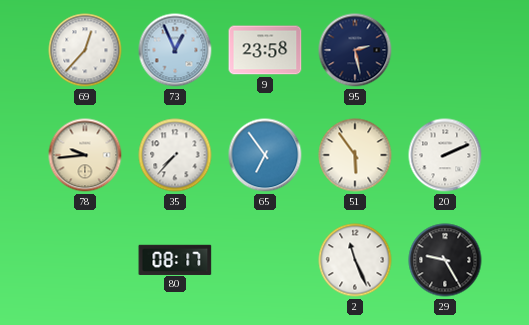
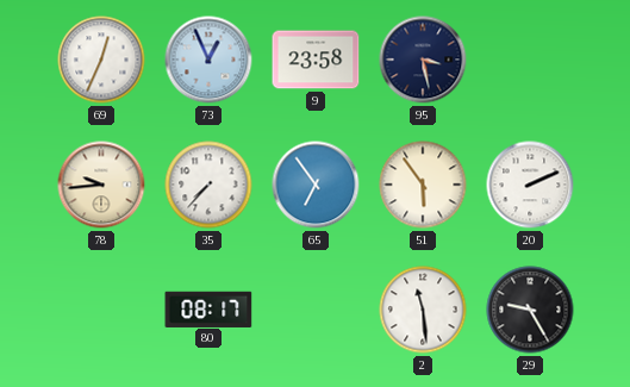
69: 12:37 -> 12:34
95: 2:28 -> 3:28
2: 11:26 -> 11:29
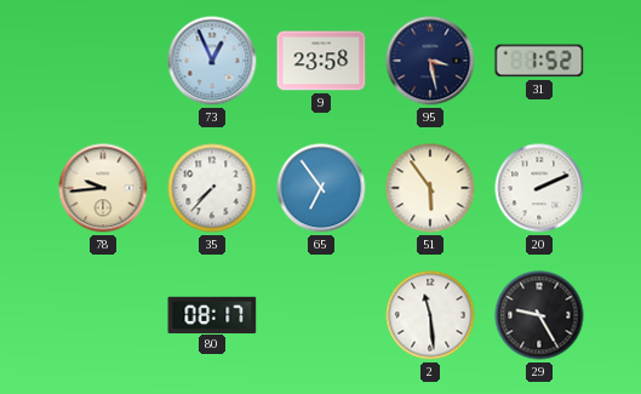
69: 12:34 -> none
31: none -> 1:52
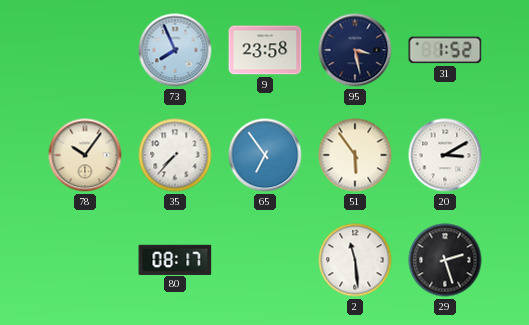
73: 12:56 -> 7:56
78: 9:44 -> 10:06
20: 2:11 -> 3:10
29: 9:25 -> 2:27
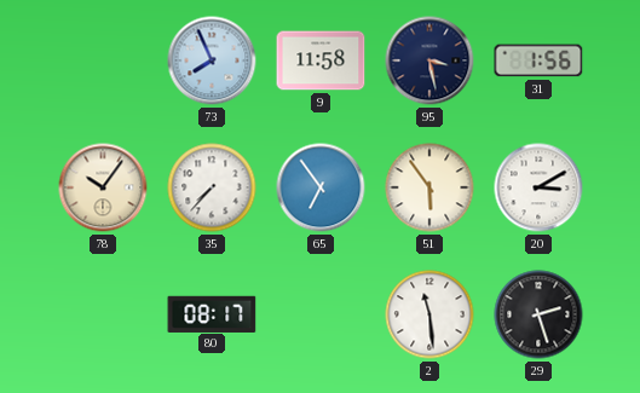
9: 23:58 -> 11:58
31: 1:52 -> 1:56
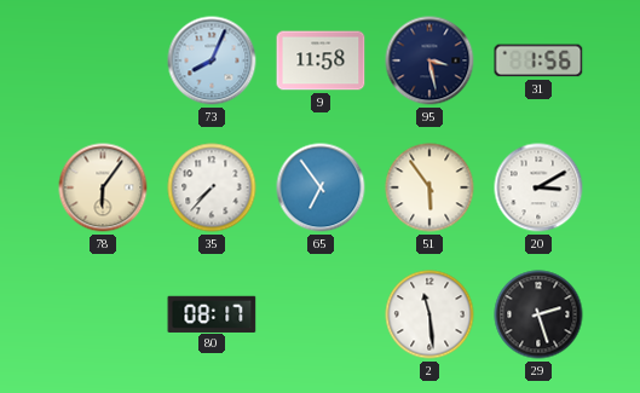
73: 7:56 -> 8:04
78: 10:06 -> 6:06
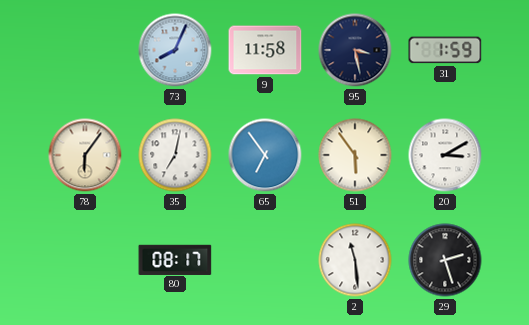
31: 1:56 -> 1:59
35: 7:37 -> 7:02
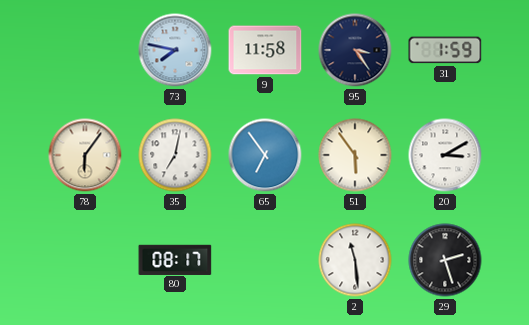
73: 8:04 -> 7:47
95: 3:28 -> 3:24
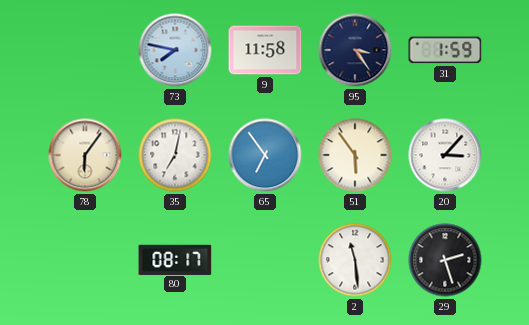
20: 3:10 -> 3:07
